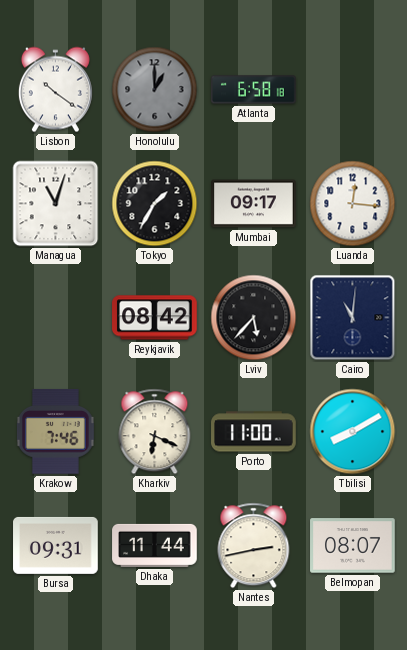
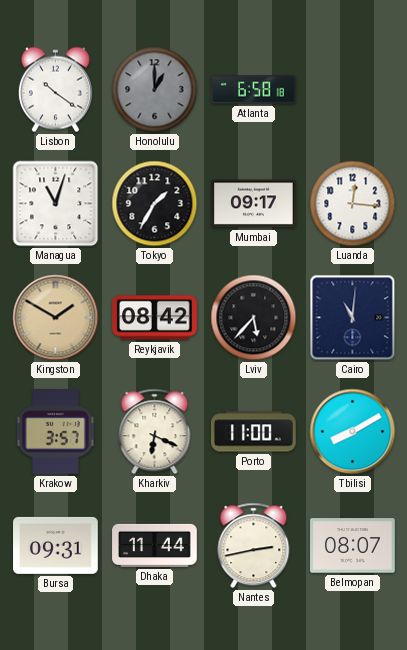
Kingston: none -> 1:50
Krakow: 7:46 -> 3:57
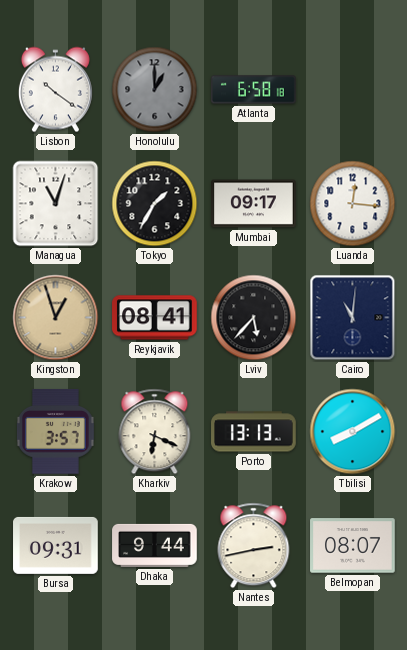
Kingston: 1:50 -> 12:57
Reykjavik: 08:42 -> 08:41
Porto: 11:00 -> 13:13
Dhaka: 11:44 -> 9:44
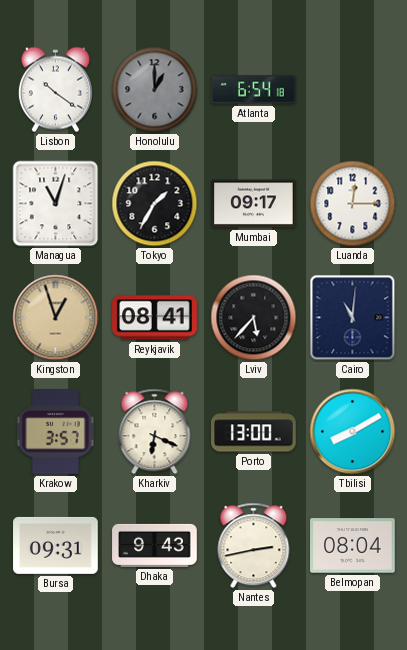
Atlanta: 6:58 -> 6:54
Luanda: 12:16 -> 12:15
Porto: 13:13 -> 13:00
Dhaka: 9:44 -> 9:43
Belmopan: 08:07 -> 08:04
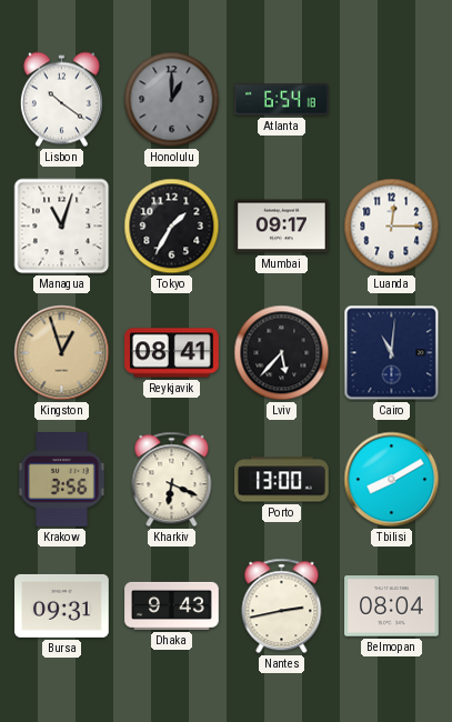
Krakow: 3:57 -> 3:56
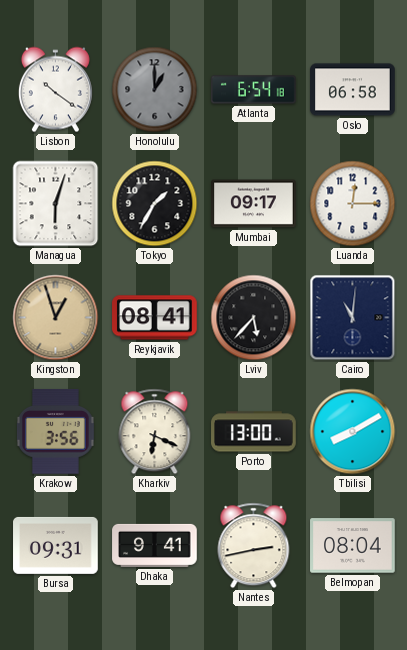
Oslo: none -> 06:58
Managua: 11:03 -> 6:03
Dhaka: 9:43 -> 9:41
